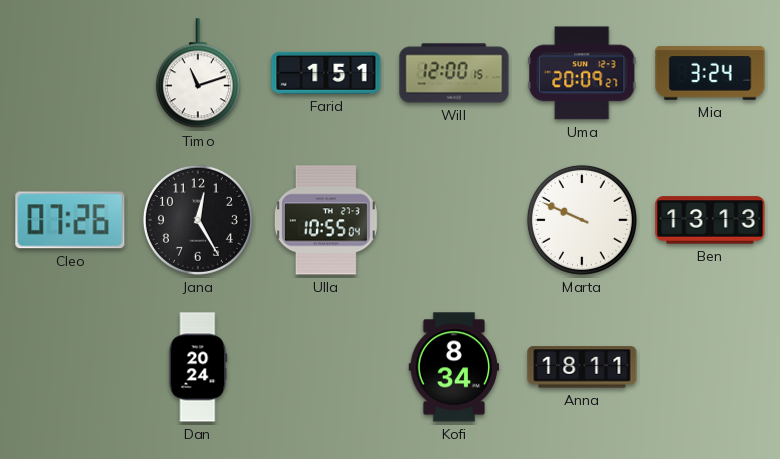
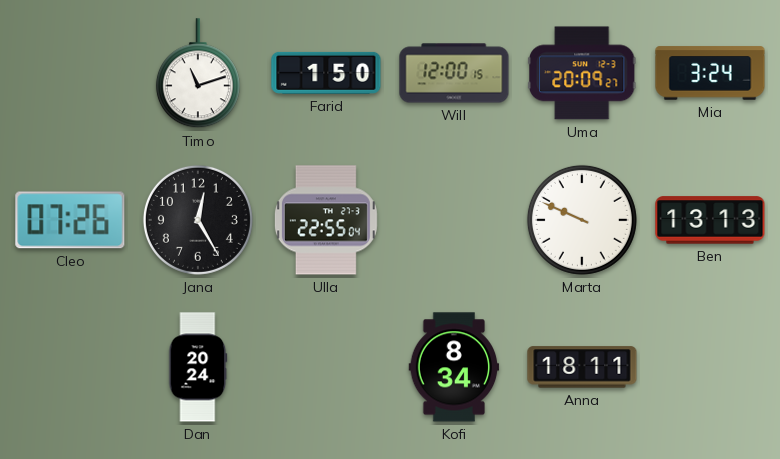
Farid: 1:51 -> 1:50
Ulla: 10:55 -> 22:55
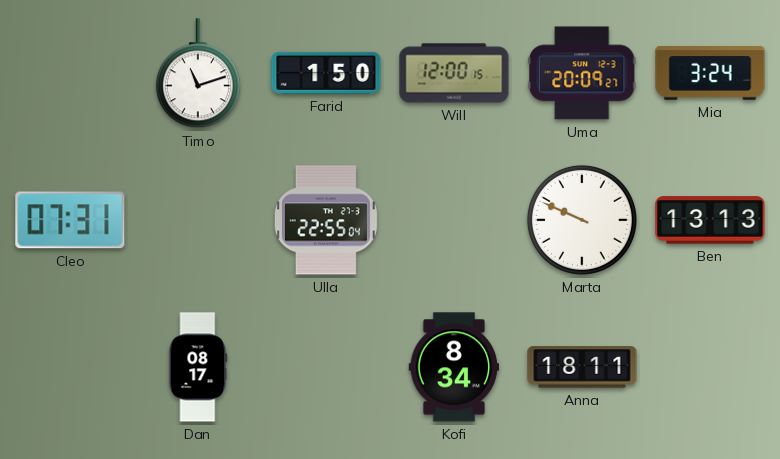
Cleo: 07:26 -> 07:31
Jana: 12:25 -> none
Dan: 20:24 -> 08:17
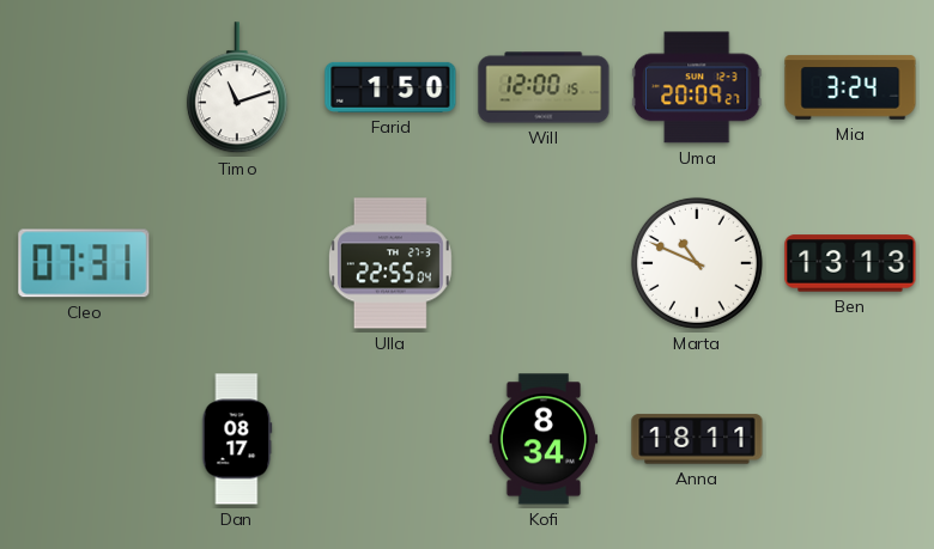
Marta: 9:49 -> 10:49
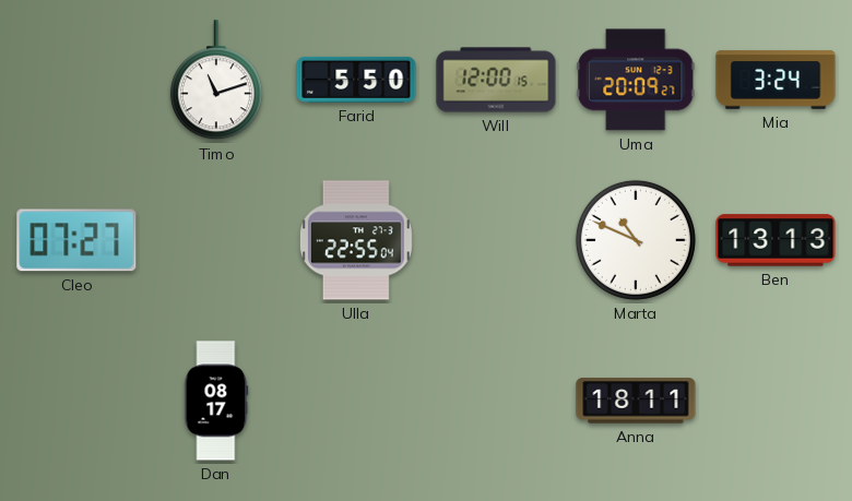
Farid: 1:50 -> 5:50
Cleo: 07:31 -> 07:27
Kofi: 8:34 -> none
